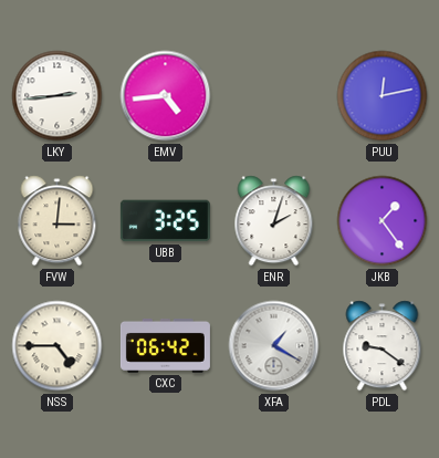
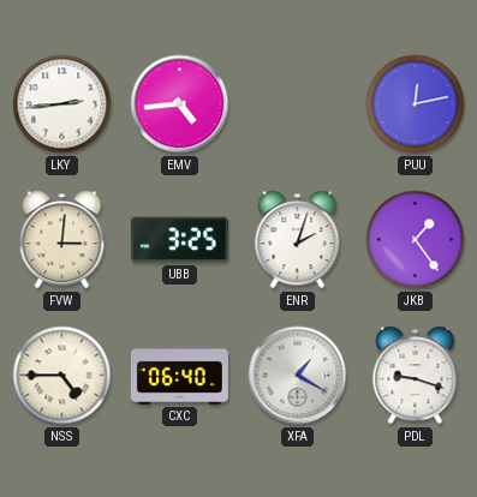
CXC: 06:42 -> 06:40
PDL: 9:21 -> 9:18
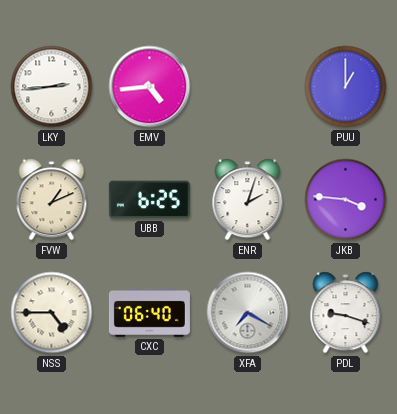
PUU: 12:13 -> 1:00
FVW: 3:01 -> 1:11
UBB: 3:25 -> 6:25
JKB: 1:24 -> 3:46
XFA: 1:20 -> 7:20
